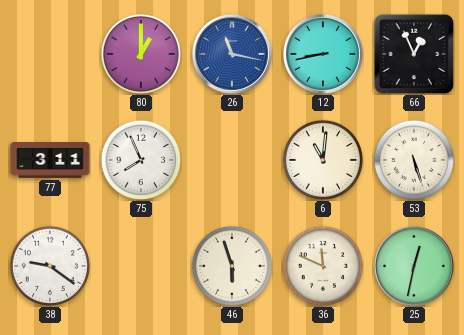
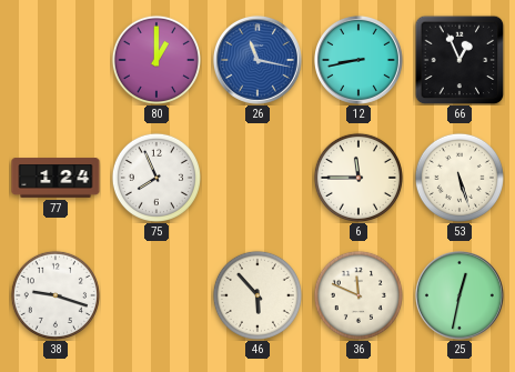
77: 3:11 -> 1:24
6: 11:01 -> 11:45
38: 9:21 -> 9:18
46: 5:57 -> 5:53
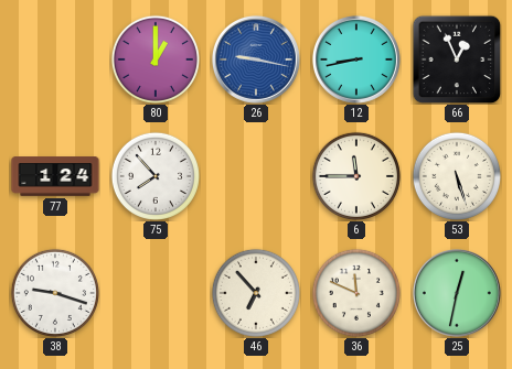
26: 11:17 -> 9:17
75: 7:56 -> 7:53
46: 5:53 -> 6:53
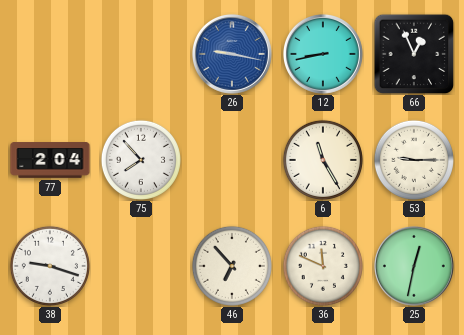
80: 1:00 -> none
77: 1:24 -> 2:04
6: 11:45 -> 11:25
53: 5:27 -> 9:15
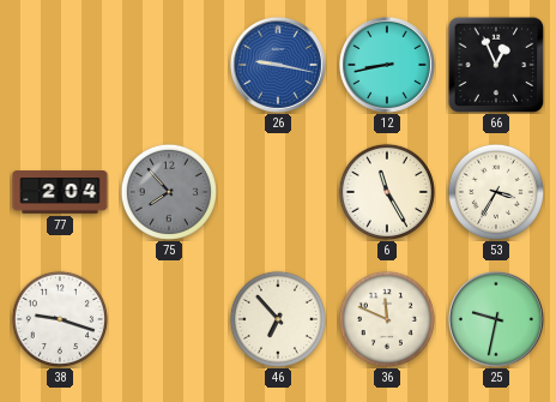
75 dial: white -> grey
53: 9:15 -> 3:35
25: 12:32 -> 9:32
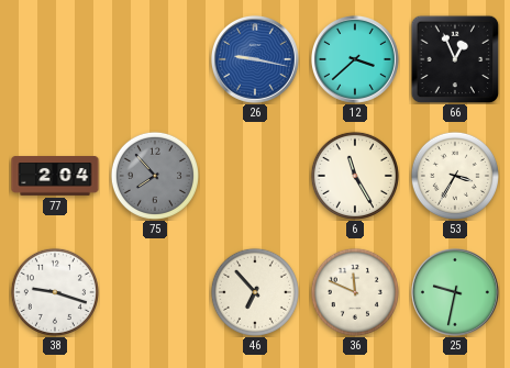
12: 8:43 -> 3:38
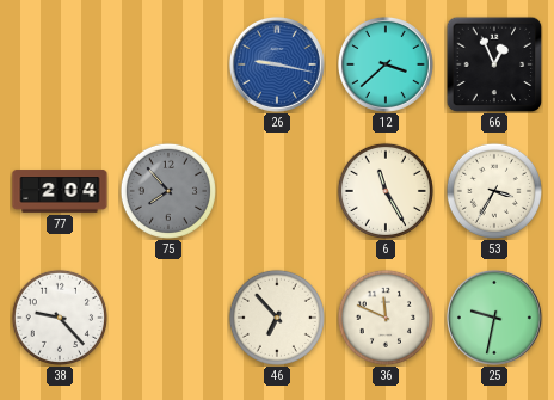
38: 9:18 -> 9:23
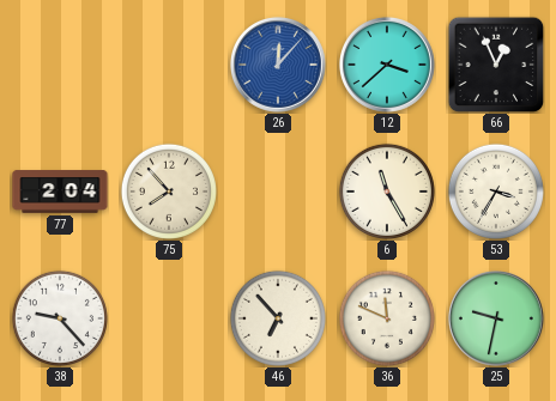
26: 9:17 -> 12:07
75 dial: grey -> cream
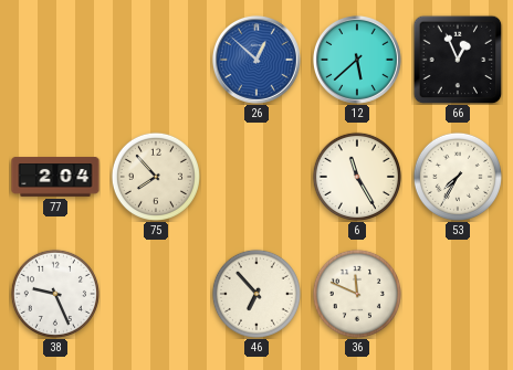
26: 12:07 -> 12:52
12: 3:38 -> 5:38
53: 3:35 -> 7:35
38: 9:23 -> 9:26
25: 9:32 -> none
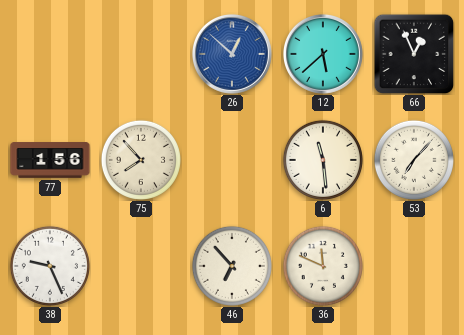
77: 2:04 -> 1:56
6: 11:25 -> 11:29
53: 7:35 -> 7:07
